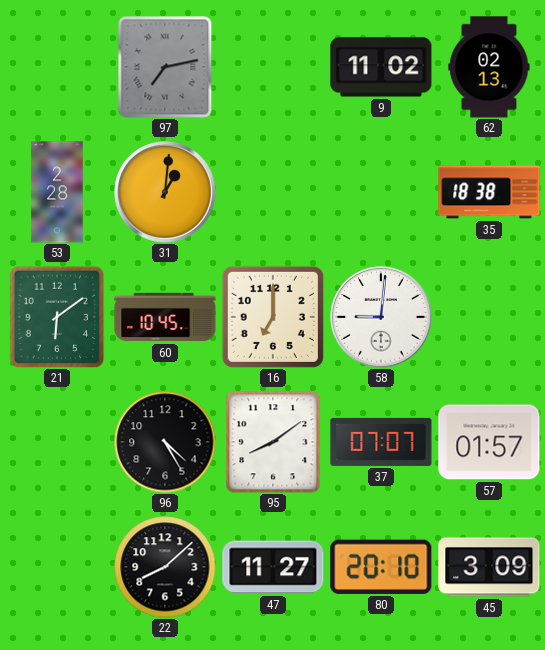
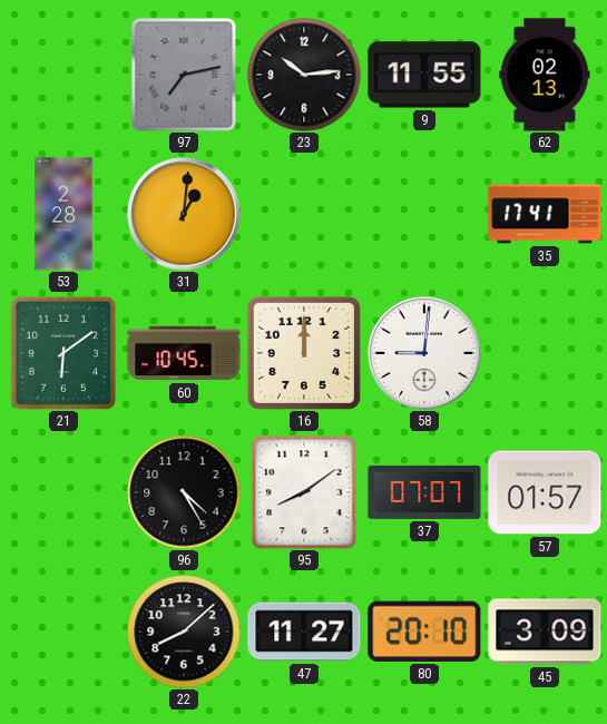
23: none -> 10:14
9: 11:02 -> 11:55
35: 18:38 -> 17:41
16: 7:00 -> 12:00
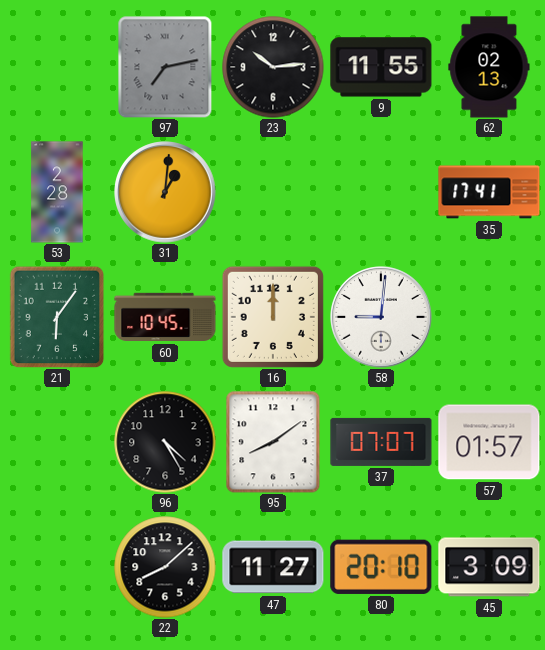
21: 6:09 -> 6:06
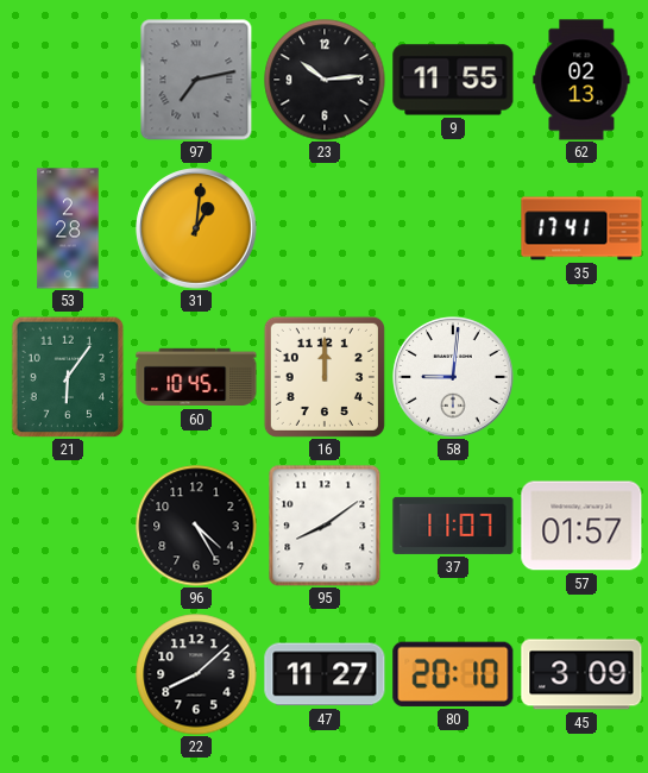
37: 07:07 -> 11:07
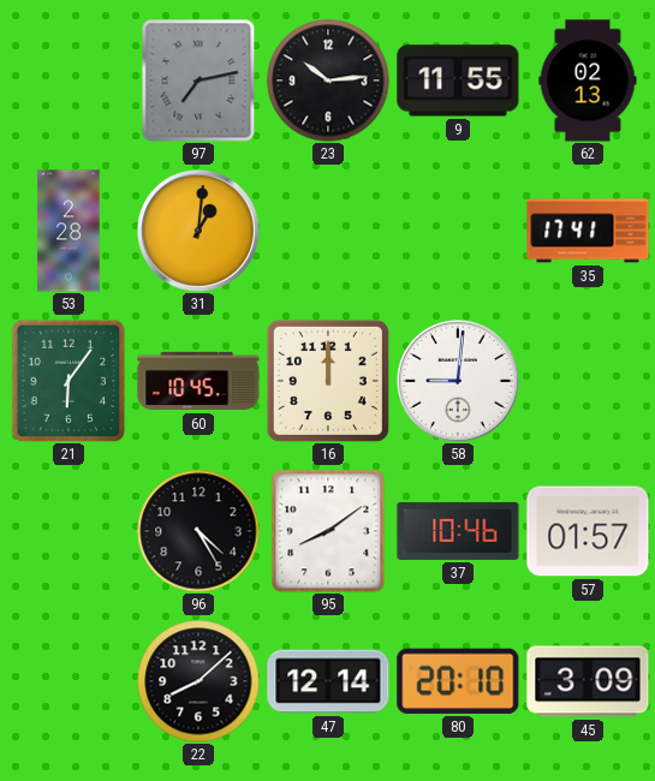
37: 11:07 -> 10:46
47: 11:27 -> 12:14
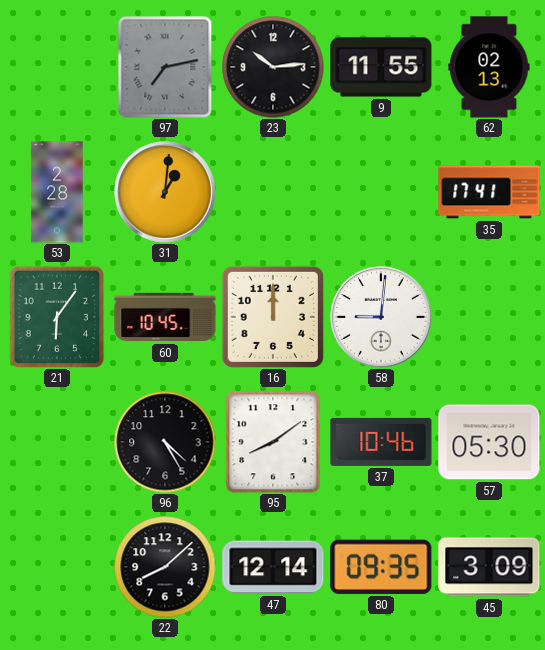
57: 01:57 -> 05:30
80: 20:10 -> 09:35
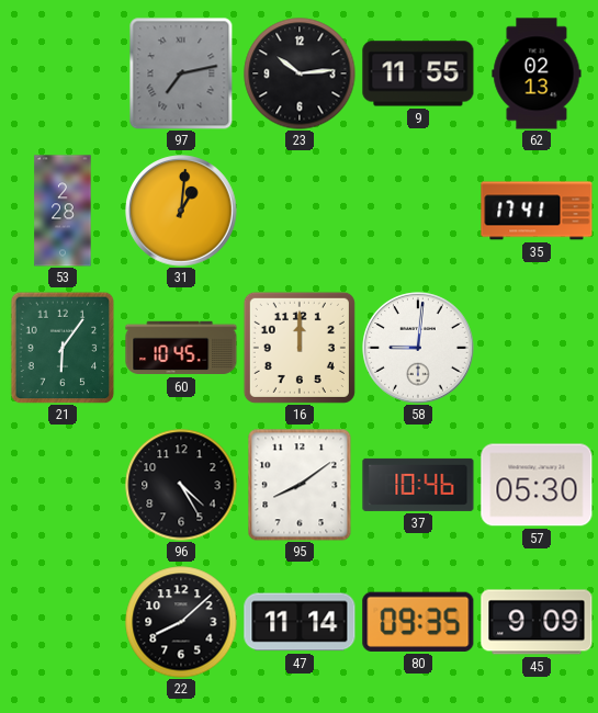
47: 12:14 -> 11:14
45: 3:09 -> 9:09
